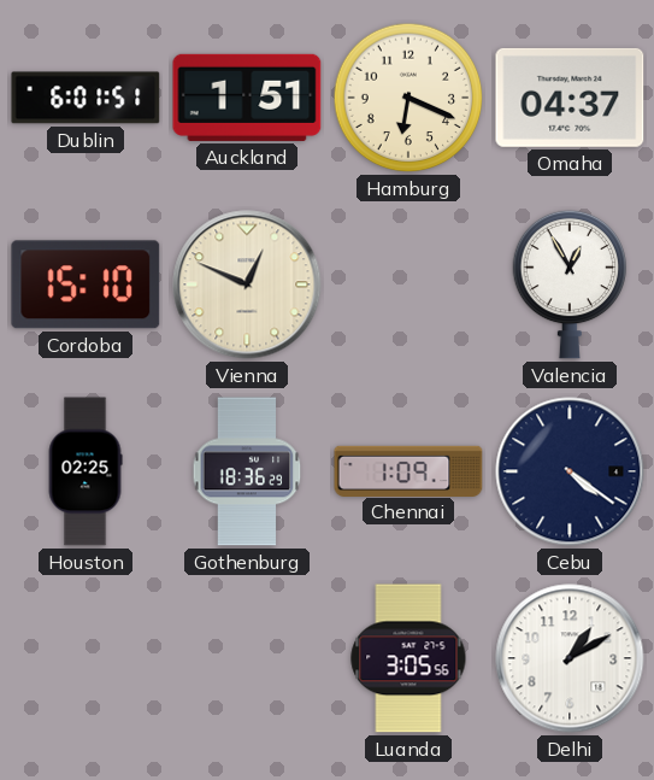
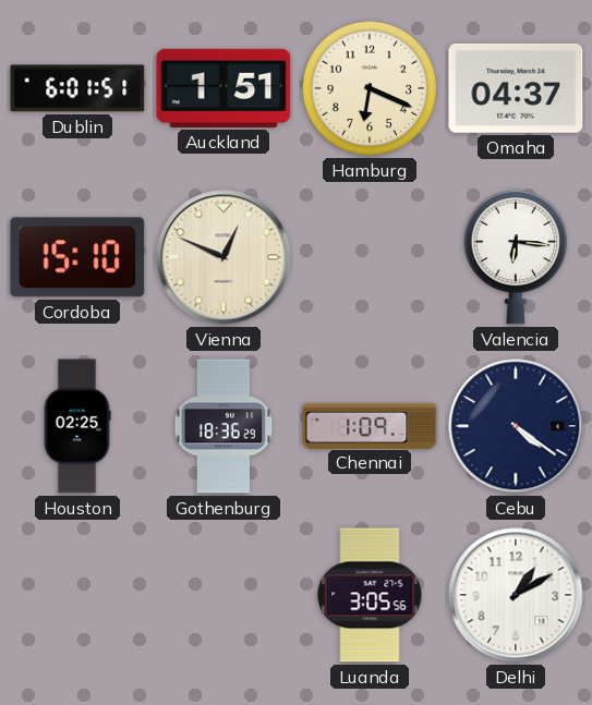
Valencia: 12:55 -> 6:16
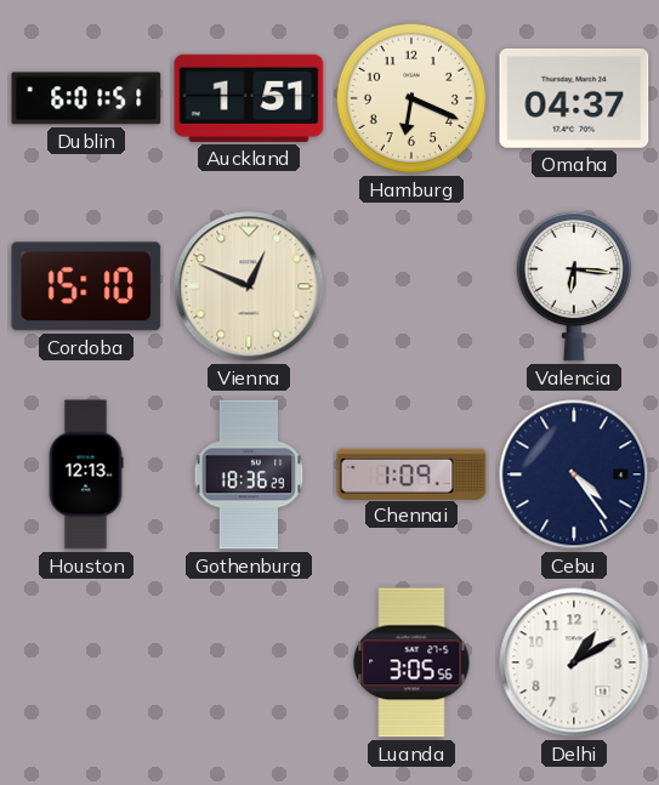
Houston: 02:25 -> 12:13
Cebu: 4:21 -> 4:24
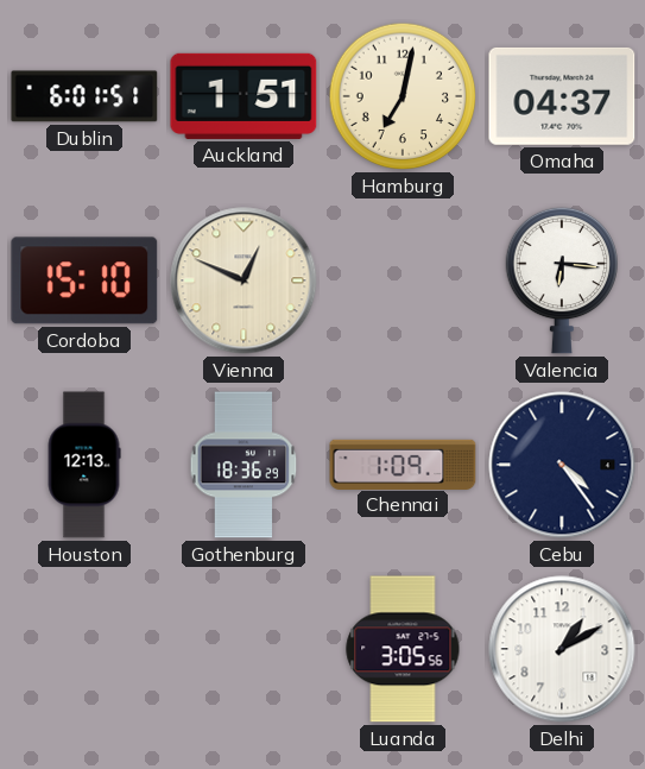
Hamburg: 6:19 -> 7:02
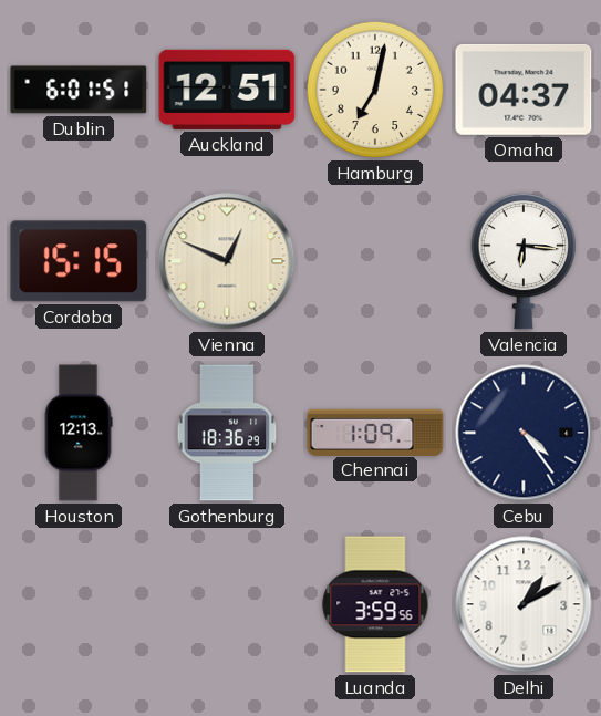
Auckland: 1:51 -> 12:51
Cordoba: 15:10 -> 15:15
Luanda: 3:05 -> 3:59
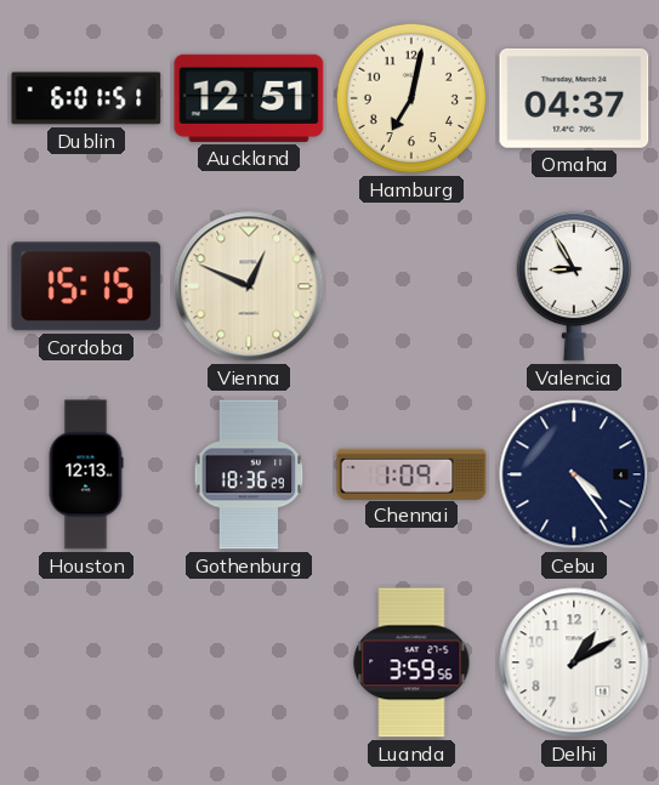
Valencia: 6:16 -> 8:55
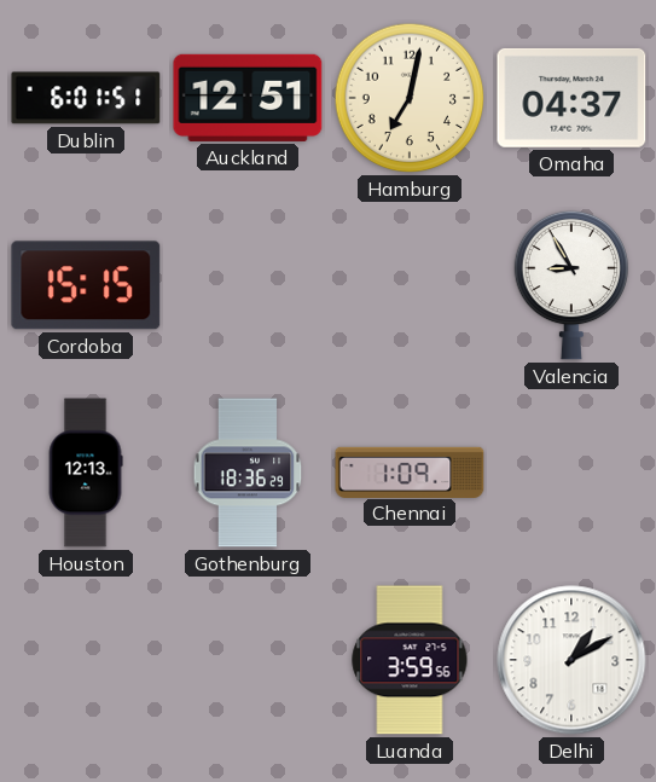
Vienna: 12:49 -> none
Cebu: 4:24 -> none
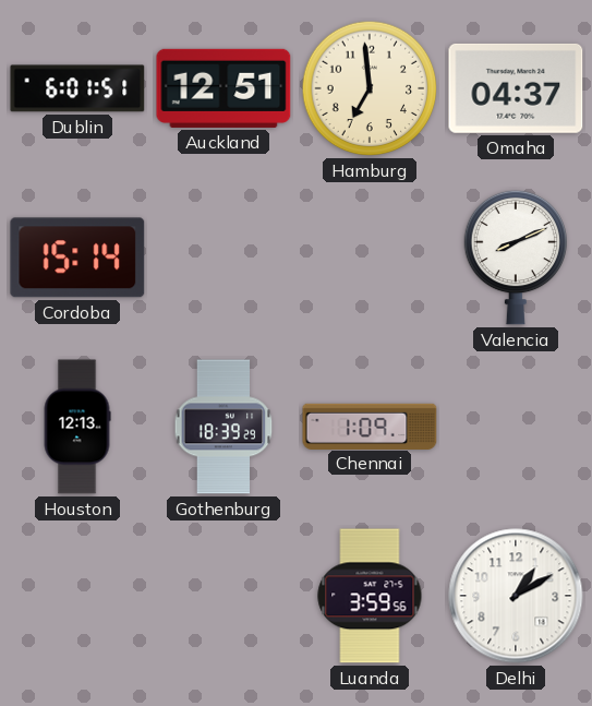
Hamburg: 7:02 -> 6:59
Cordoba: 15:15 -> 15:14
Valencia: 8:55 -> 8:11
Gothenburg: 18:36 -> 18:39
